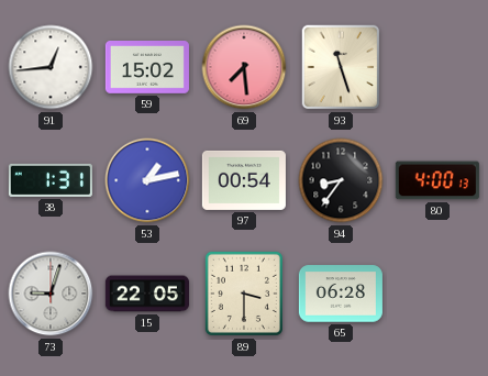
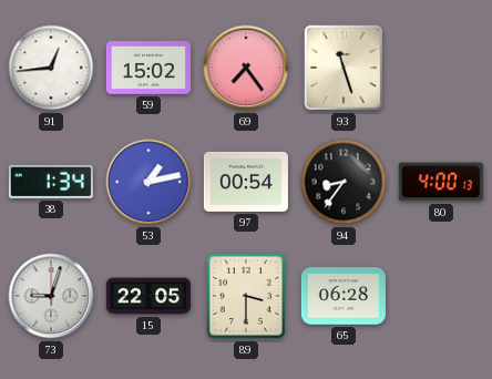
69: 7:29 -> 7:24
38: 1:31 -> 1:34
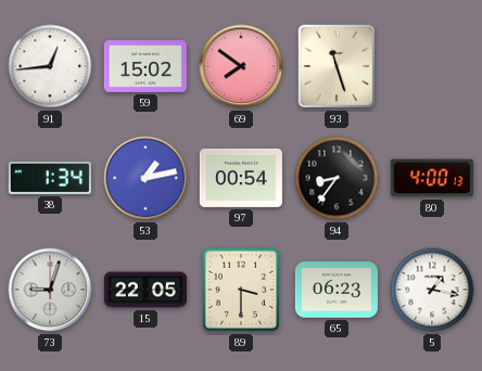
69: 7:24 -> 7:51
65: 06:28 -> 06:23
5: none -> 1:17
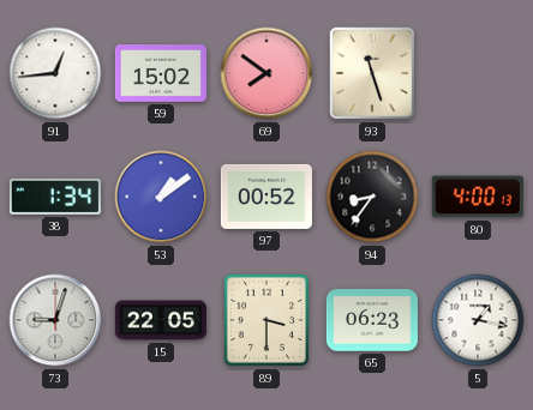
53: 1:13 -> 1:09
97: 00:54 -> 00:52
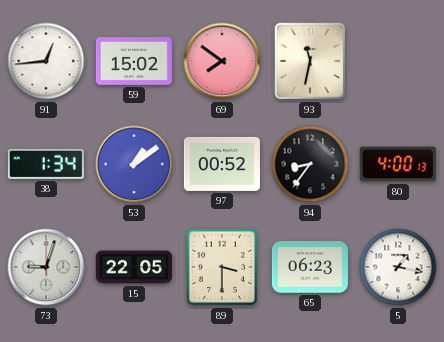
93: 11:27 -> 11:32
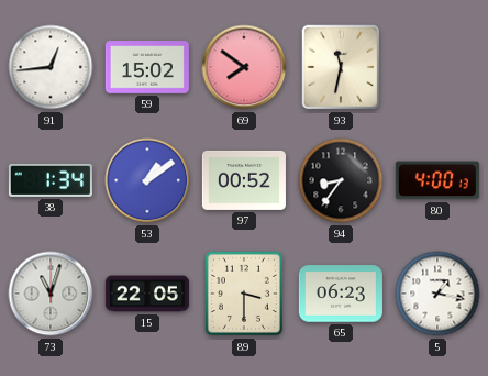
73: 9:03 -> 11:03
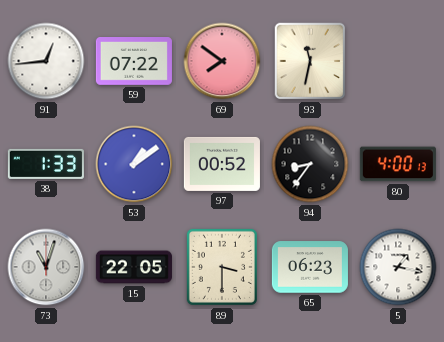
59: 15:02 -> 07:22
38: 1:34 -> 1:33
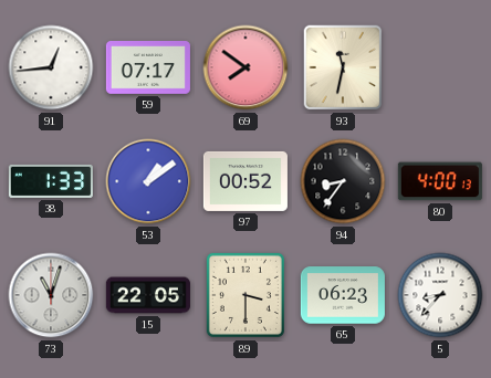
59: 07:22 -> 07:17
5: 1:17 -> 8:37
